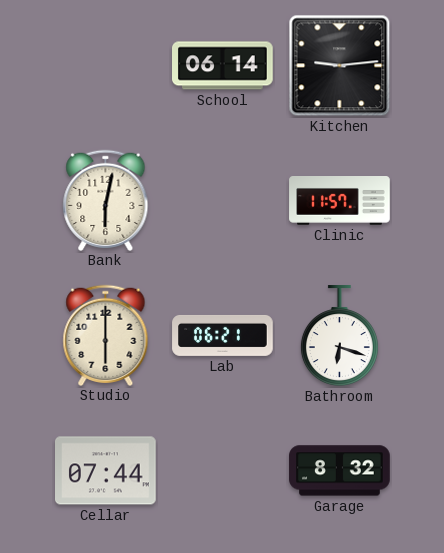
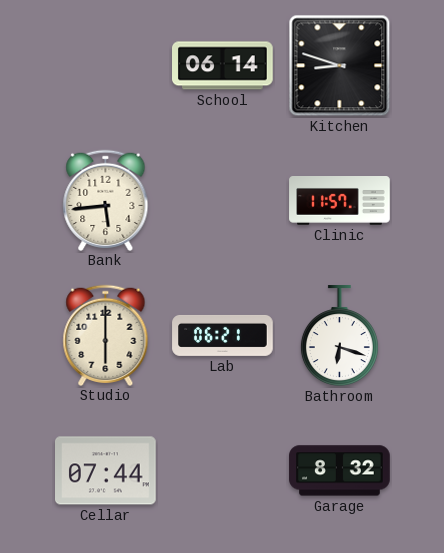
Kitchen: 9:14 -> 8:48
Bank: 6:02 -> 5:44
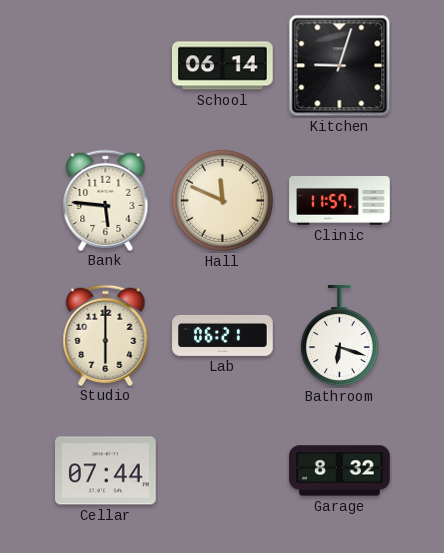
Kitchen: 8:48 -> 9:03
Bank: 5:44 -> 5:46
Hall: none -> 11:49
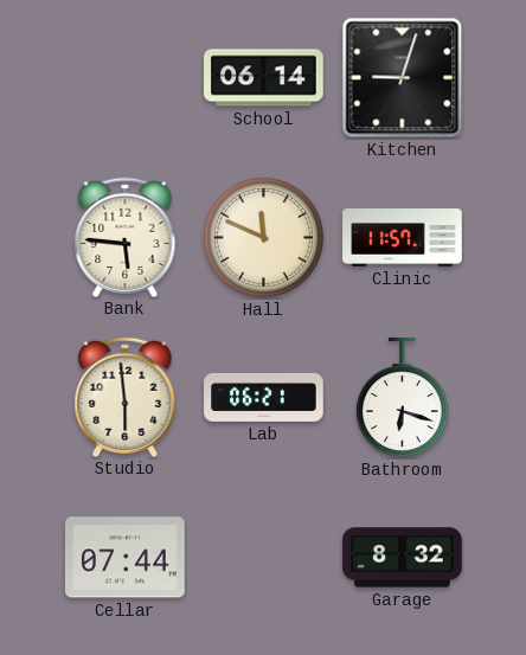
Studio: 6:00 -> 5:59
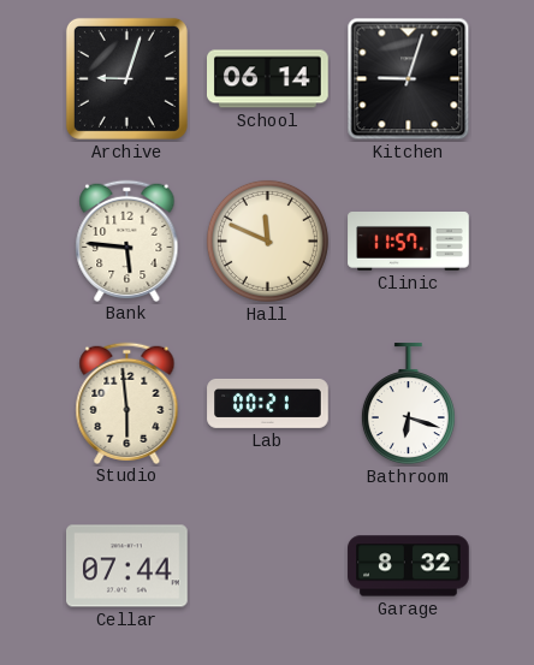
Archive: none -> 9:03
Lab: 06:21 -> 00:21
